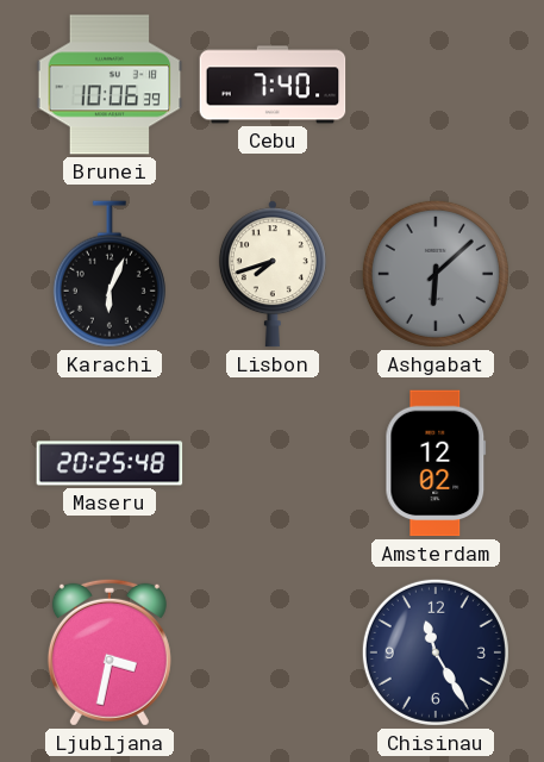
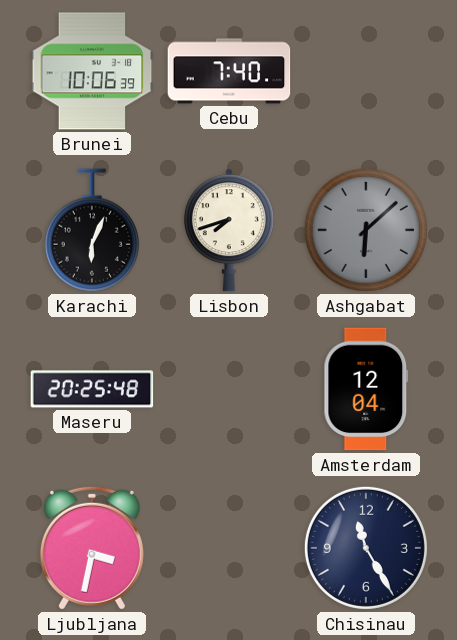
Amsterdam: 12:02 -> 12:04
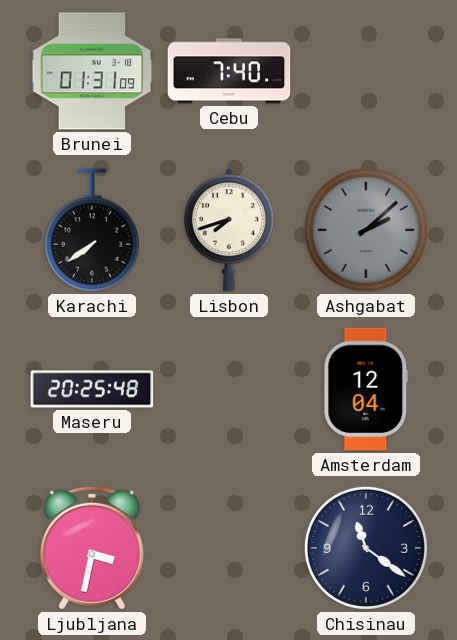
Brunei: 10:06 -> 01:31
Karachi: 6:04 -> 7:39
Ashgabat: 6:08 -> 2:08
Chisinau: 11:25 -> 11:21
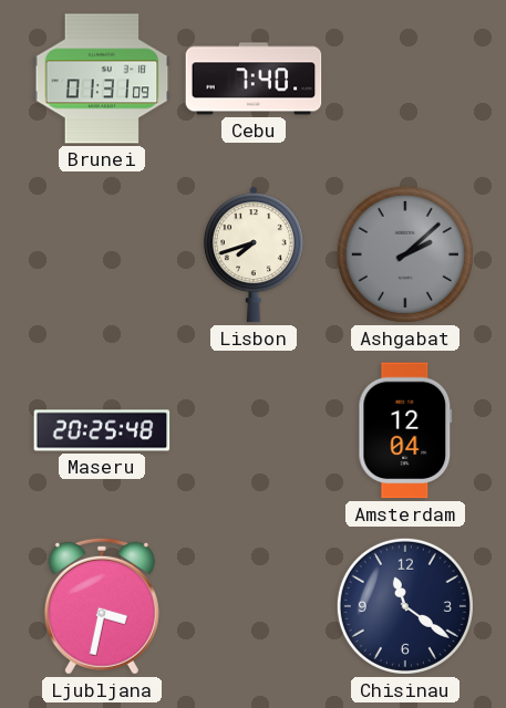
Karachi: 7:39 -> none
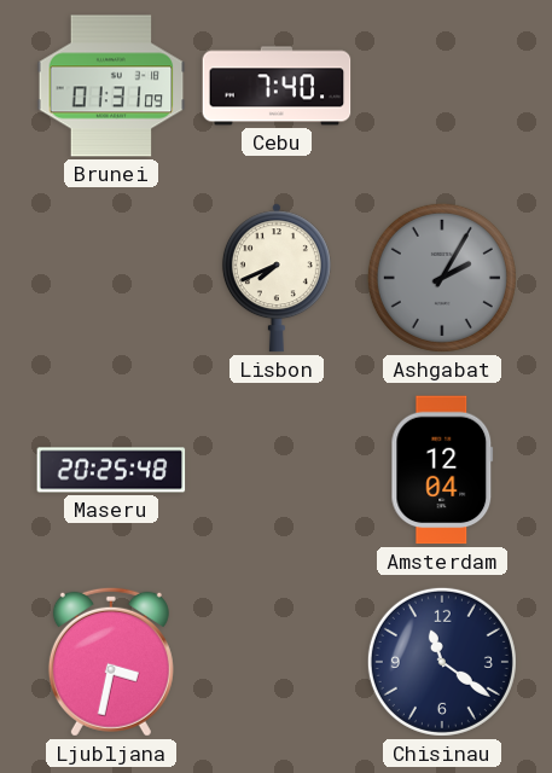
Lisbon: 7:42 -> 7:41
Ashgabat: 2:08 -> 2:05
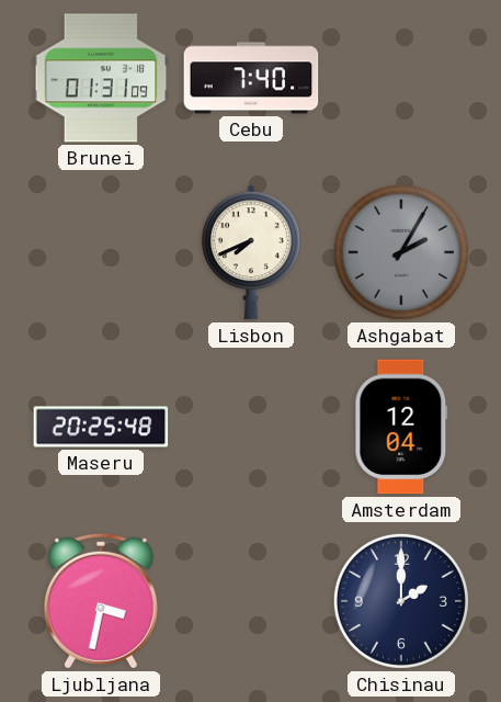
Chisinau: 11:21 -> 2:00
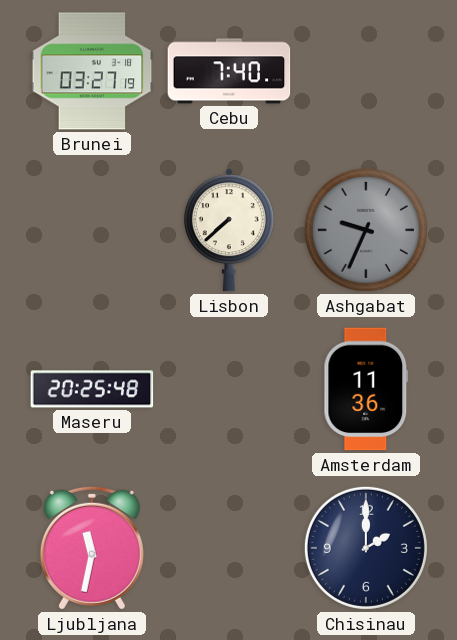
Brunei: 01:31 -> 03:27
Lisbon: 7:41 -> 7:38
Ashgabat: 2:05 -> 9:34
Amsterdam: 12:04 -> 11:36
Ljubljana: 3:32 -> 11:32
